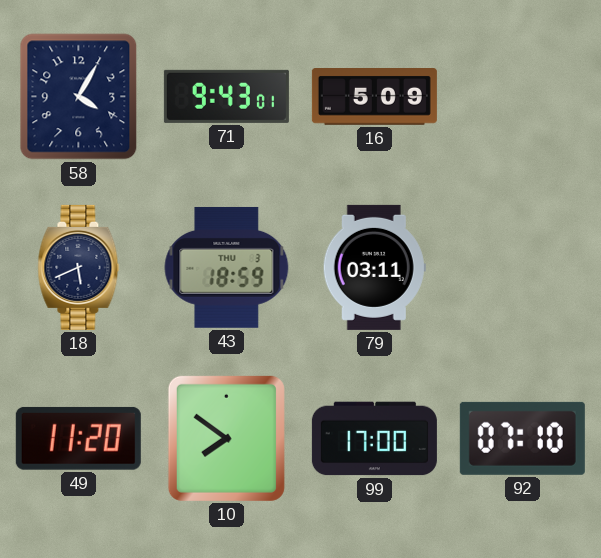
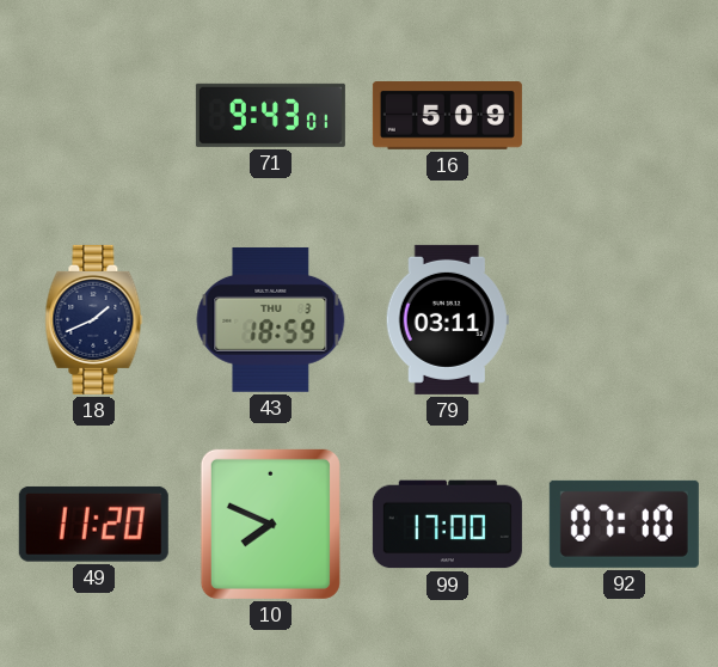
58: 4:05 -> none
18: 5:41 -> 1:41
10: 7:51 -> 7:49
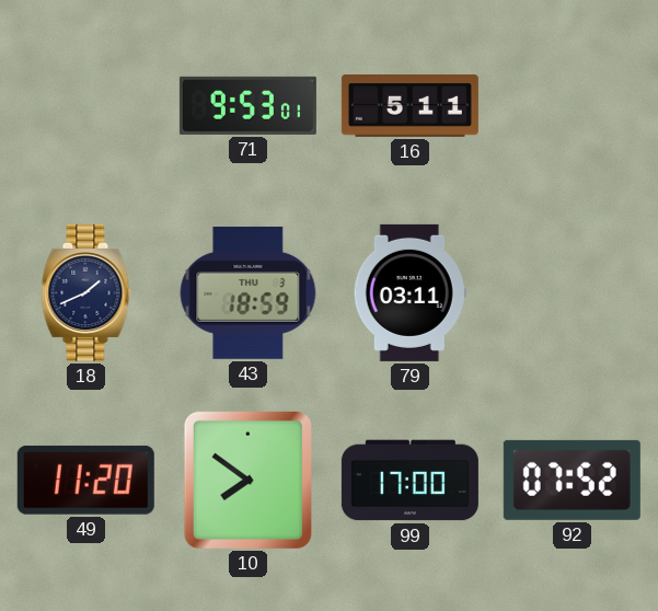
71: 9:43 -> 9:53
16: 5:09 -> 5:11
10: 7:49 -> 7:51
92: 07:10 -> 07:52
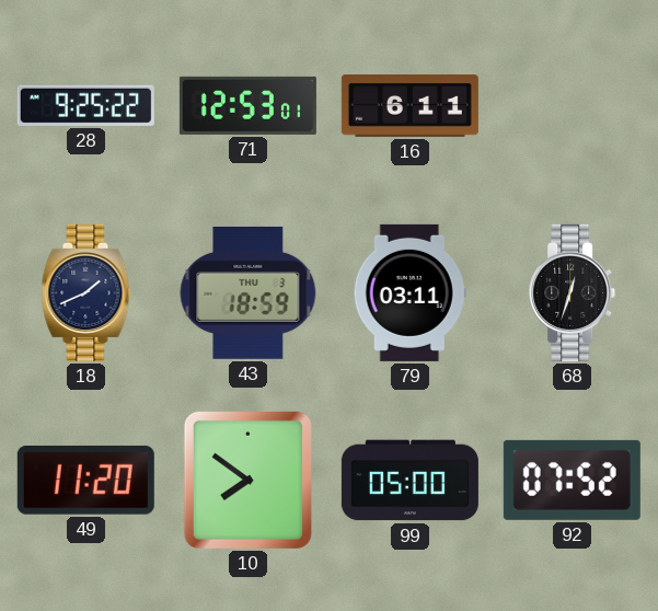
28: none -> 9:25
71: 9:53 -> 12:53
16: 5:11 -> 6:11
68: none -> 12:33
99: 17:00 -> 05:00
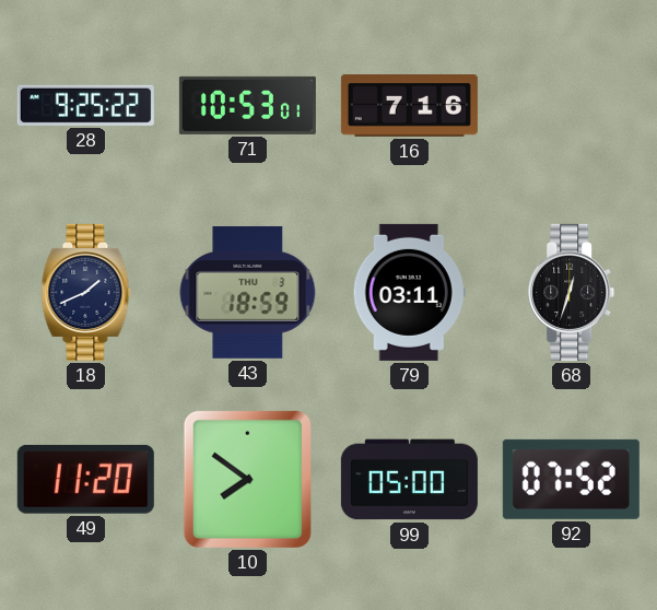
71: 12:53 -> 10:53
16: 6:11 -> 7:16
